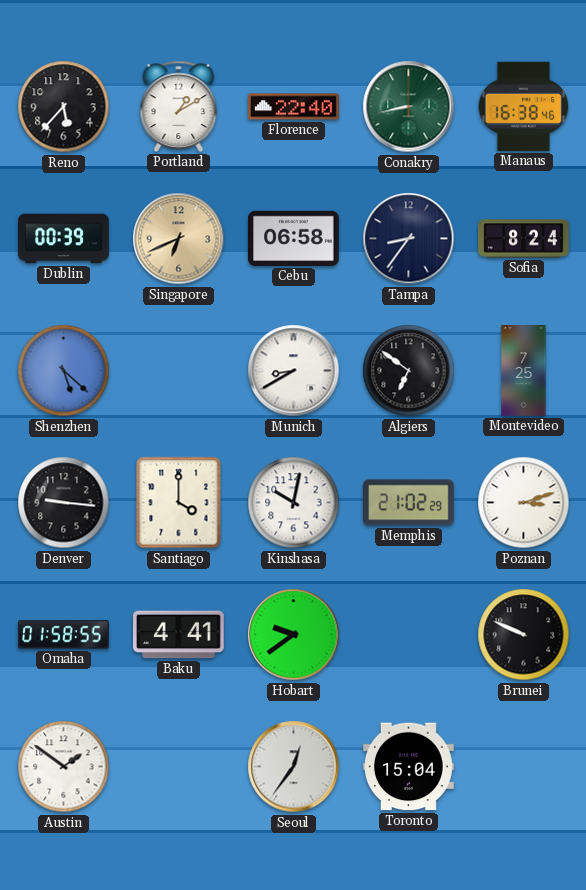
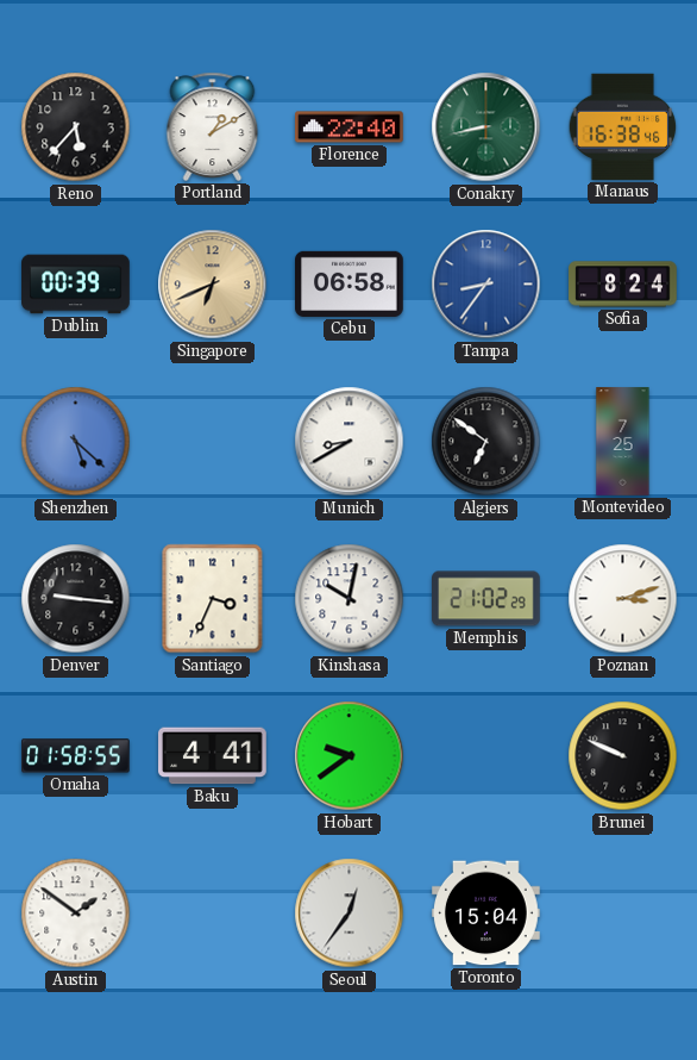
Tampa dial: navy -> blue
Santiago: 4:00 -> 3:34
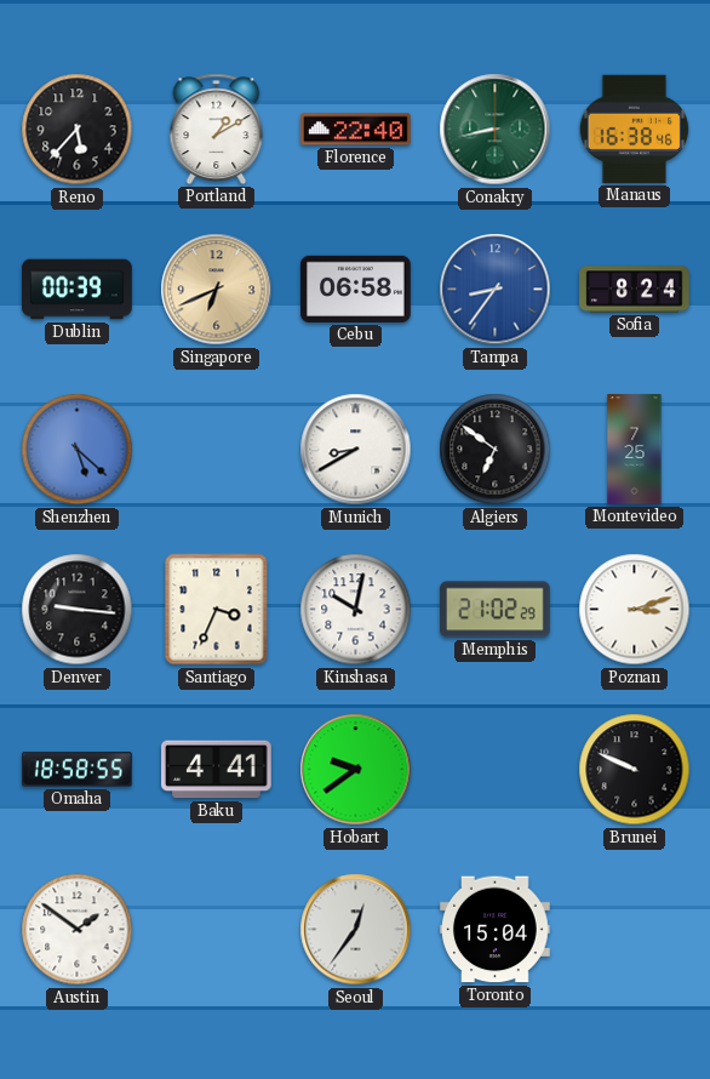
Omaha: 01:58 -> 18:58
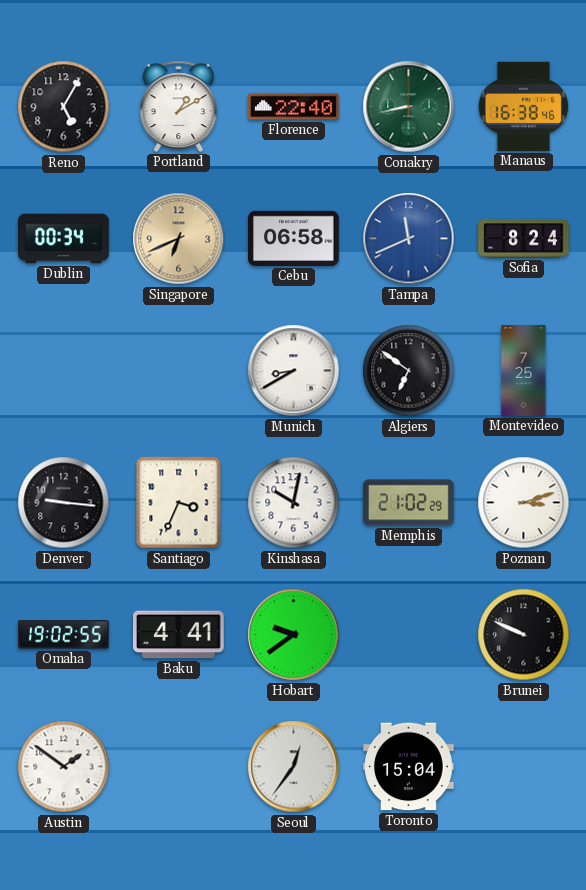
Reno: 5:37 -> 5:05
Dublin: 00:39 -> 00:34
Tampa: 8:36 -> 11:41
Shenzhen: 5:22 -> none
Omaha: 18:58 -> 19:02
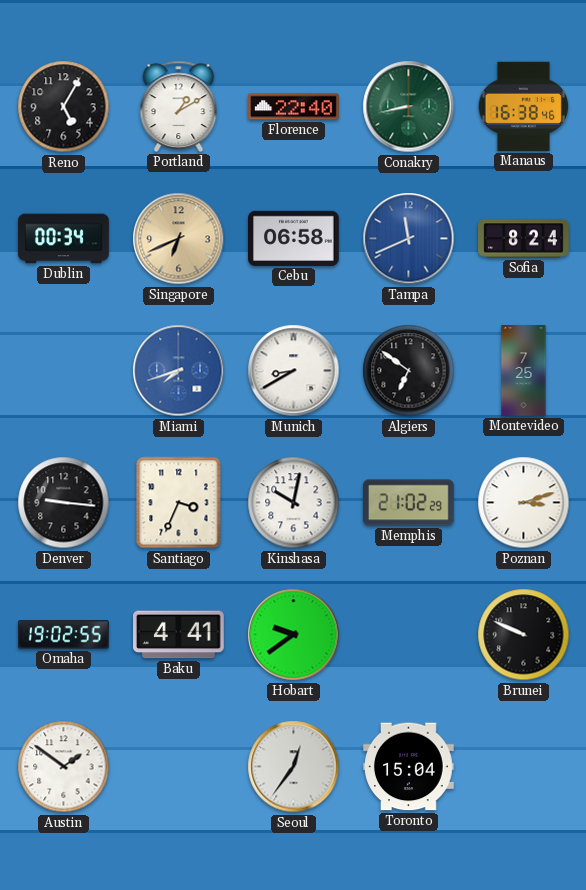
Miami: none -> 7:42
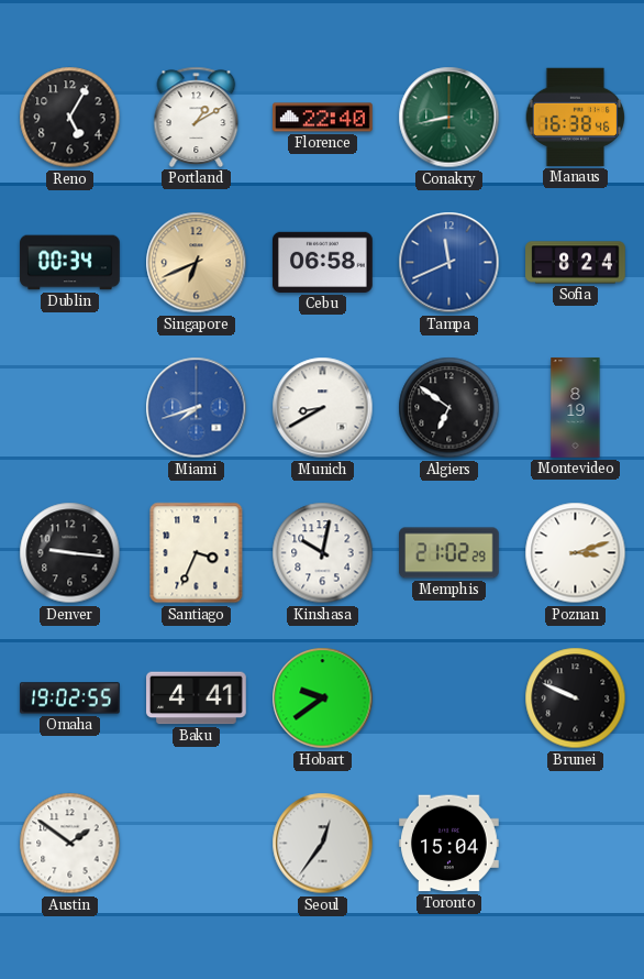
Montevideo: 7:25 -> 8:19
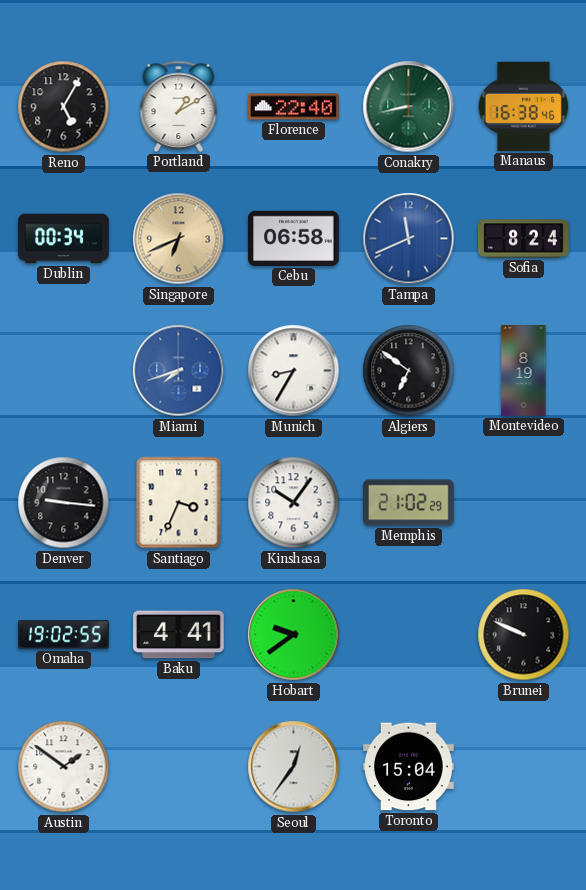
Munich: 8:40 -> 8:35
Kinshasa: 10:02 -> 10:06
Poznan: 3:12 -> none
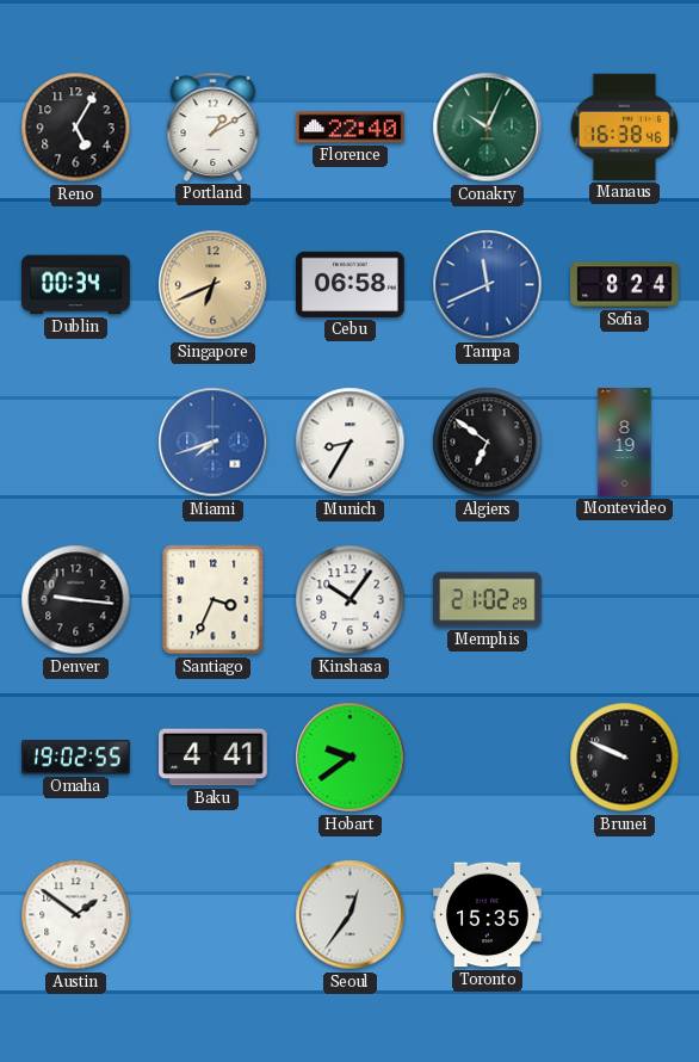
Conakry: 8:43 -> 10:04
Toronto: 15:04 -> 15:35
